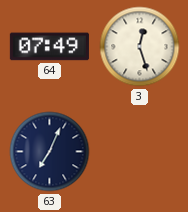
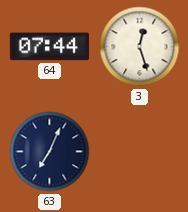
64: 07:49 -> 07:44
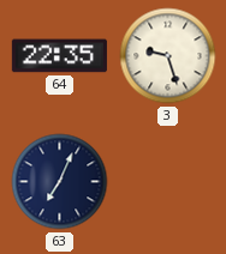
64: 07:44 -> 22:35
3: 12:27 -> 9:27
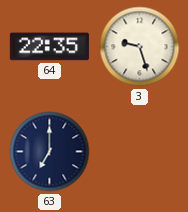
63: 7:04 -> 7:00
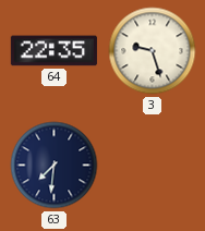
63: 7:00 -> 7:31
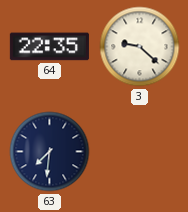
3: 9:27 -> 9:22
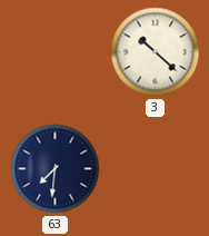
64: 22:35 -> none
3: 9:22 -> 10:22
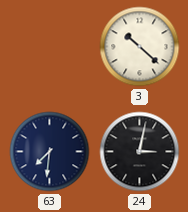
24: none -> 3:02
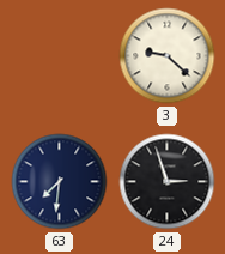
3: 10:22 -> 9:22
24: 3:02 -> 2:57
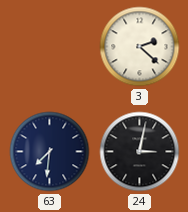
3: 9:22 -> 2:22
24: 2:57 -> 3:02
